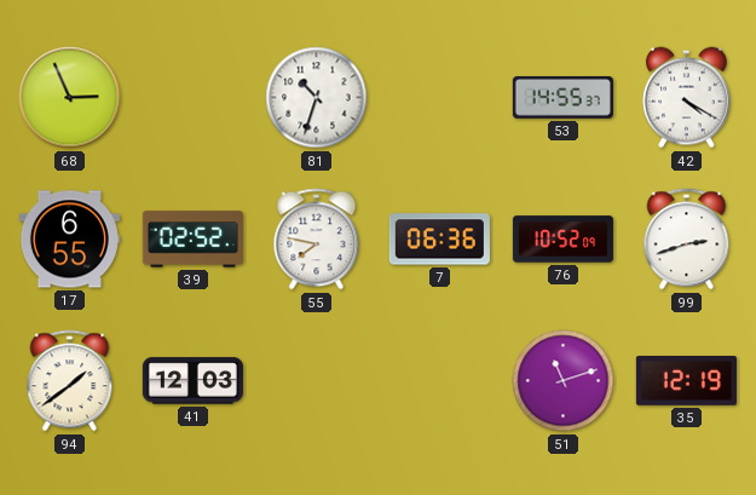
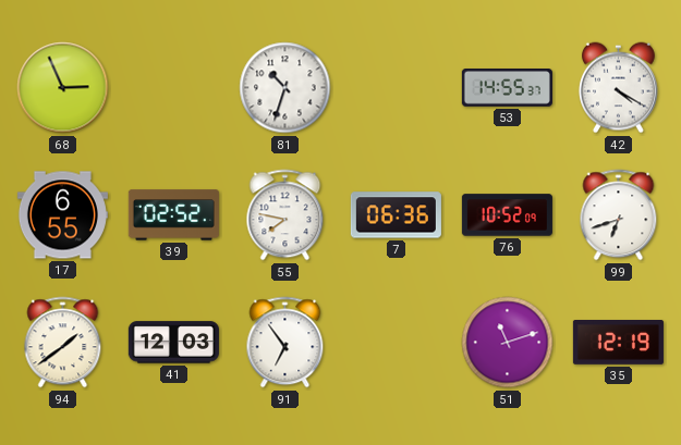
99: 2:42 -> 6:42
91: none -> 6:54
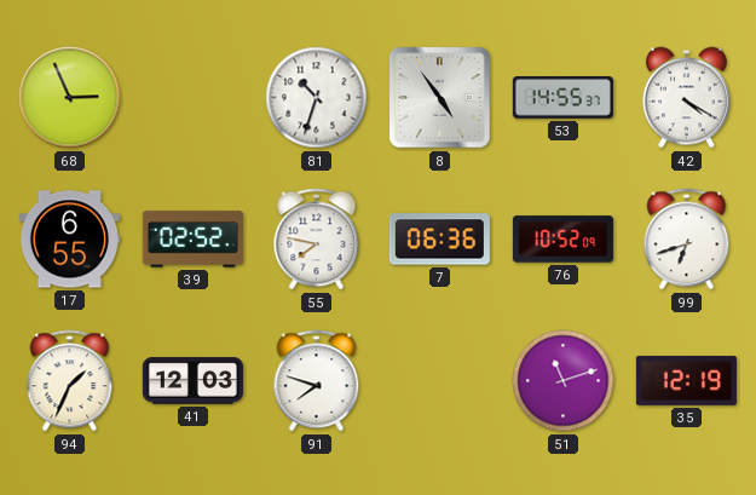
8: none -> 4:54
94: 1:39 -> 1:34
91: 6:54 -> 7:48
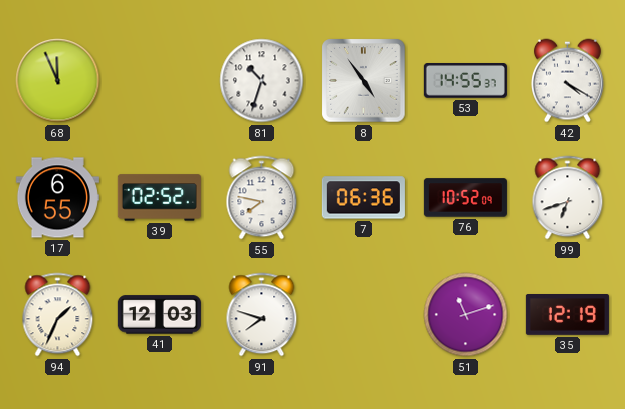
68: 2:56 -> 11:56
